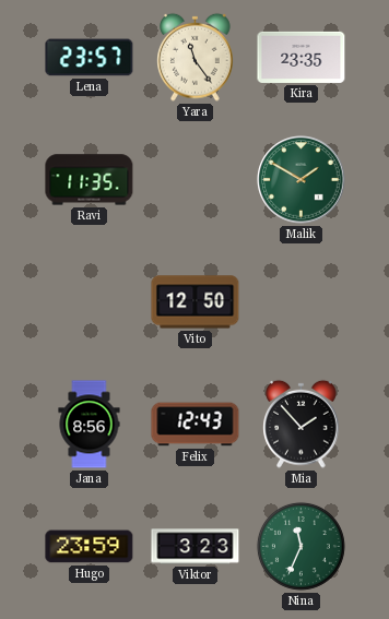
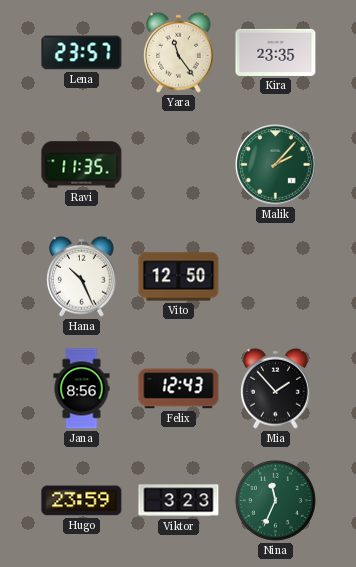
Malik: 1:50 -> 2:07
Hana: none -> 10:26
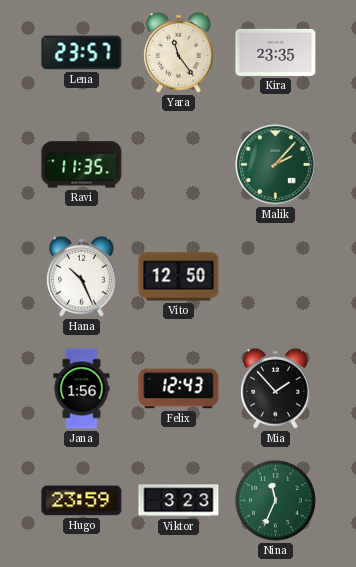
Jana: 8:56 -> 1:56
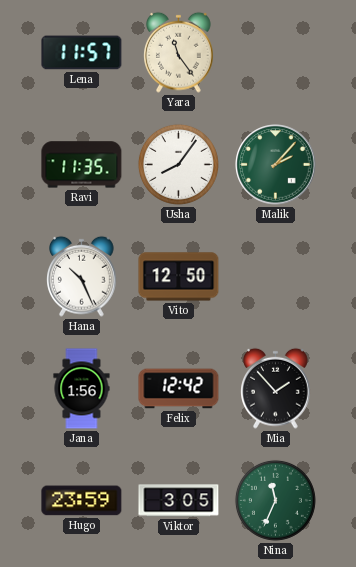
Lena: 23:57 -> 11:57
Kira: 23:35 -> none
Usha: none -> 8:06
Felix: 12:43 -> 12:42
Viktor: 3:23 -> 3:05
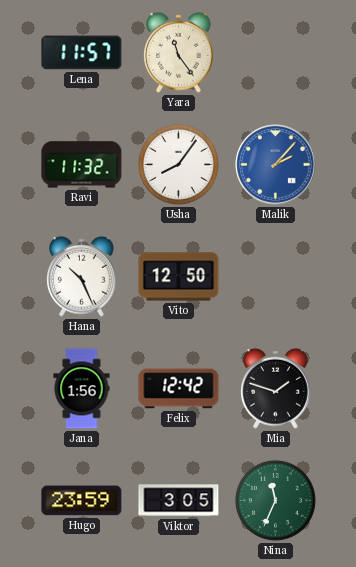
Ravi: 11:35 -> 11:32
Malik dial: green -> blue
Mia: 1:53 -> 1:48
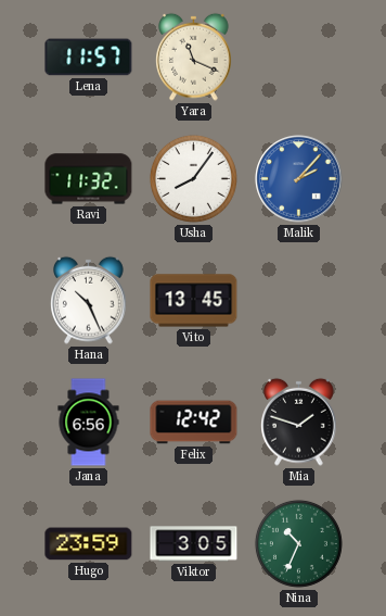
Yara: 11:24 -> 11:19
Vito: 12:50 -> 13:45
Jana: 1:56 -> 6:56
Nina: 11:34 -> 10:34
